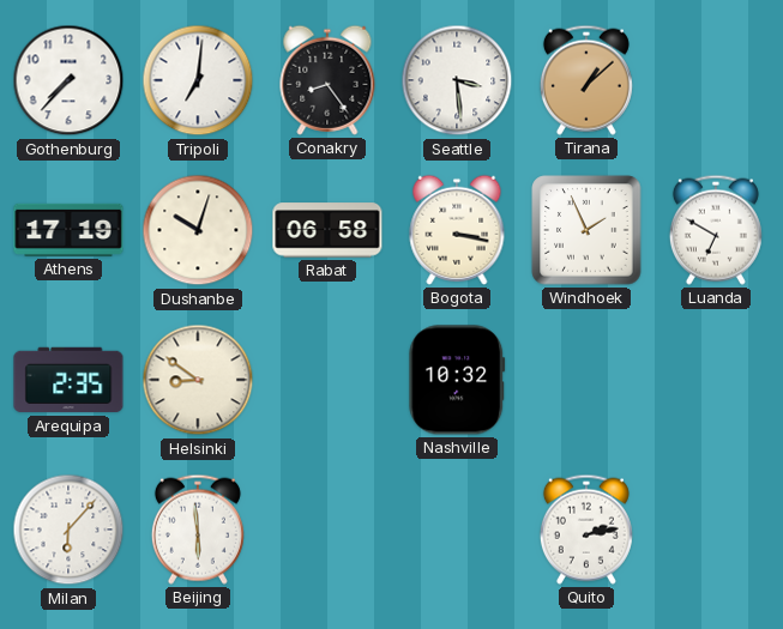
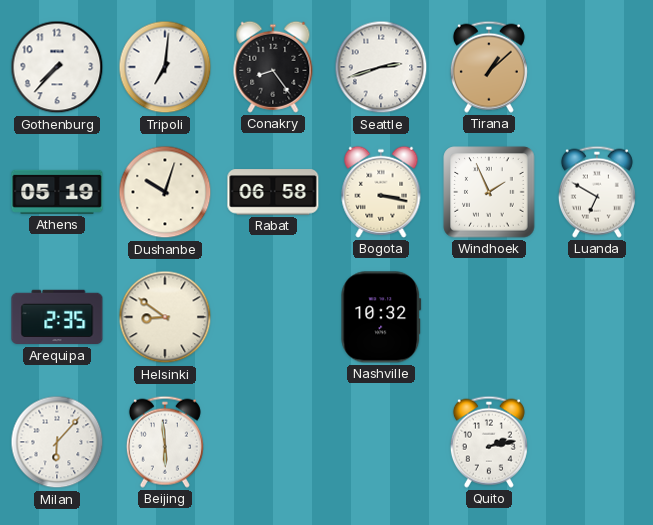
Seattle: 3:29 -> 2:42
Athens: 17:19 -> 05:19
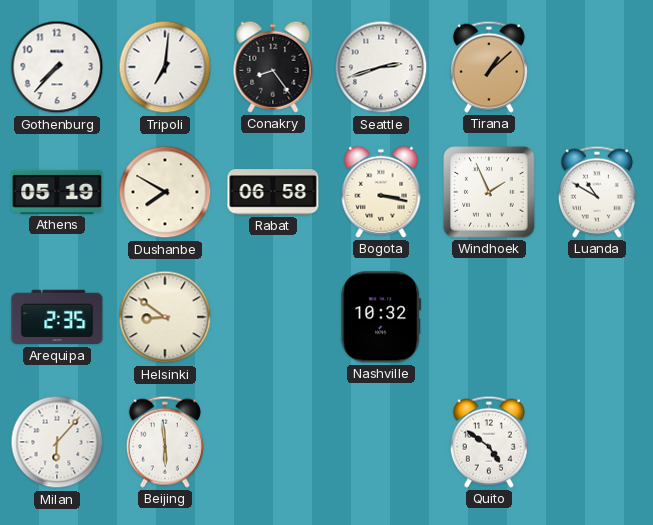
Dushanbe: 10:03 -> 7:50
Luanda: 6:50 -> 10:50
Quito: 2:13 -> 4:51
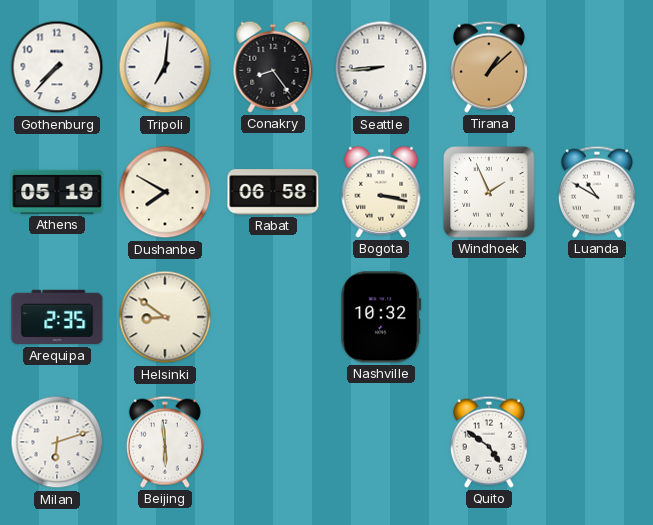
Seattle: 2:42 -> 8:44
Milan: 6:07 -> 6:12
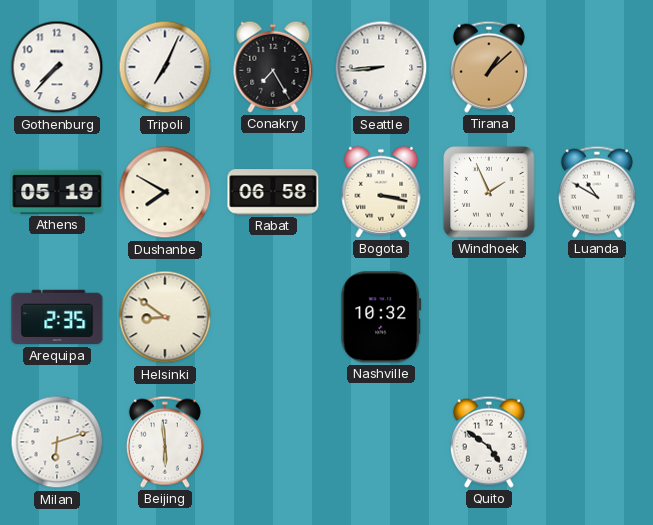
Tripoli: 7:01 -> 7:04
Conakry: 8:24 -> 7:25
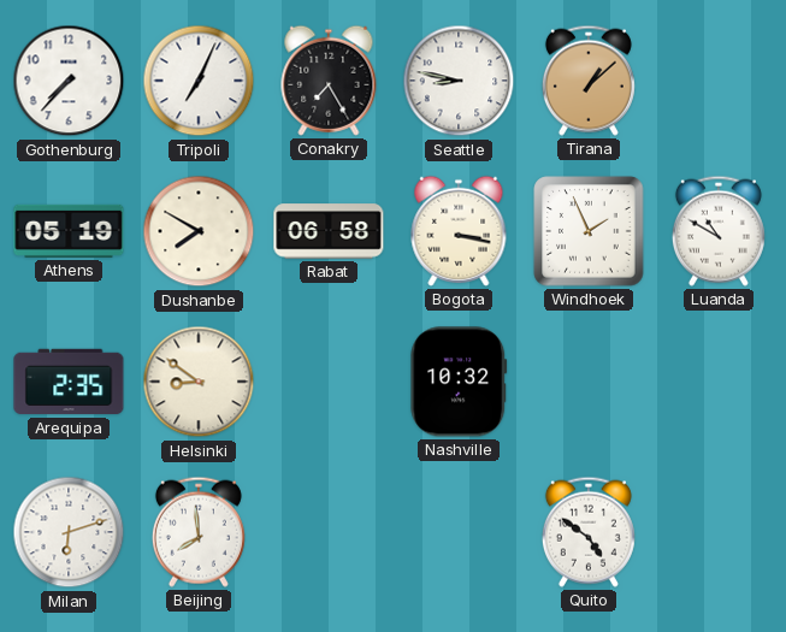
Seattle: 8:44 -> 8:47
Beijing: 5:59 -> 7:59
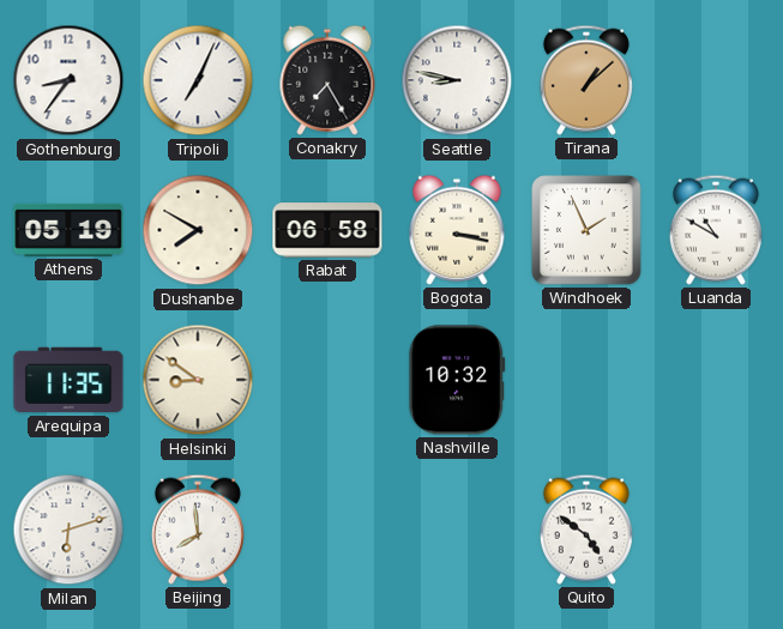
Gothenburg: 7:37 -> 8:36
Arequipa: 2:35 -> 11:35
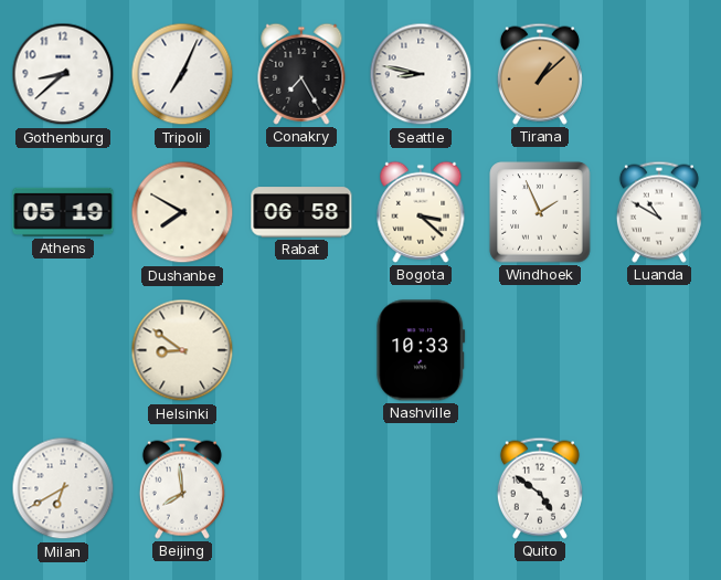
Gothenburg: 8:36 -> 8:38
Bogota: 3:17 -> 3:22
Arequipa: 11:35 -> none
Nashville: 10:32 -> 10:33
Milan: 6:12 -> 6:40
